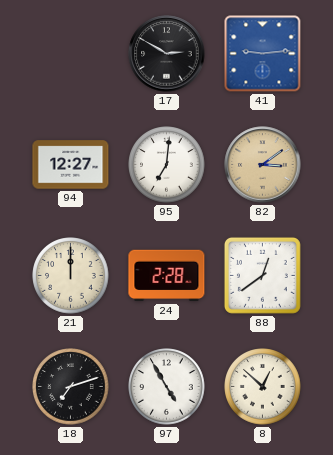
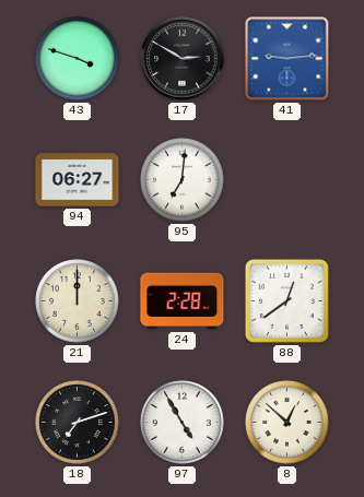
43: none -> 3:48
94: 12:27 -> 06:27
82: 3:09 -> none
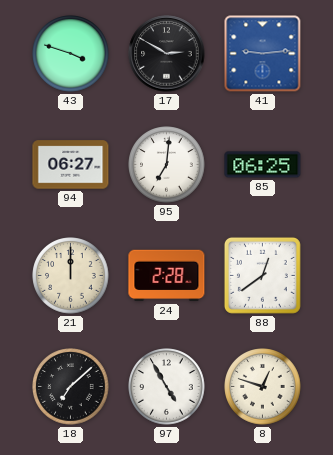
85: none -> 06:25
18: 7:12 -> 7:08
8: 12:52 -> 12:48
